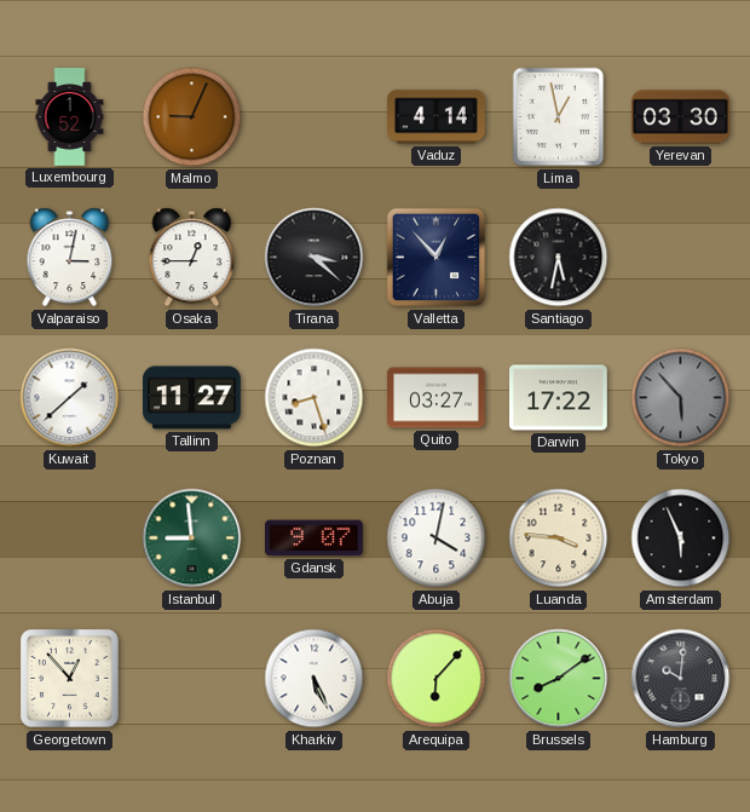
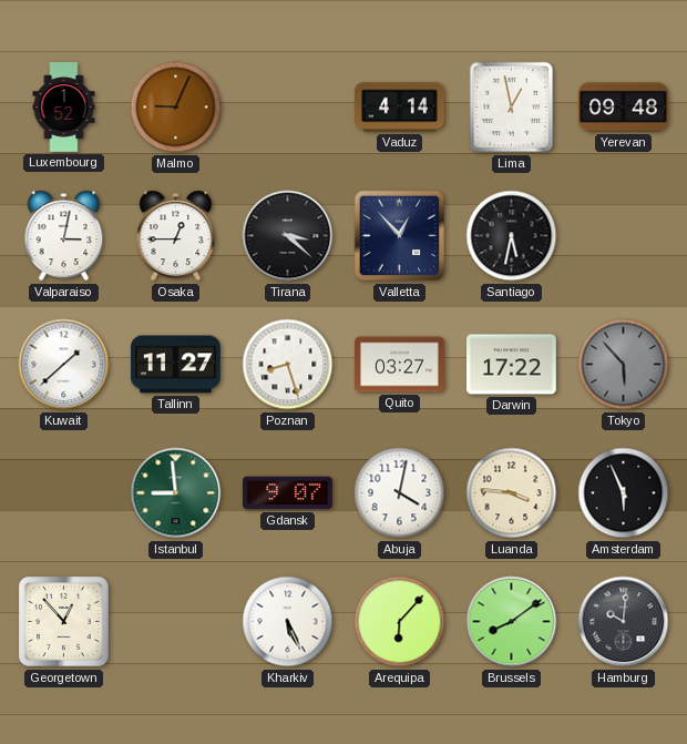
Yerevan: 03:30 -> 09:48
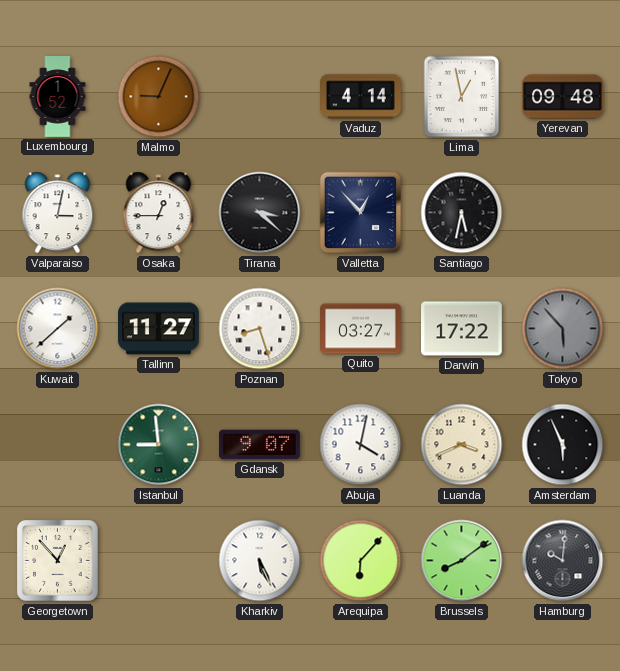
Luanda: 3:46 -> 3:41
